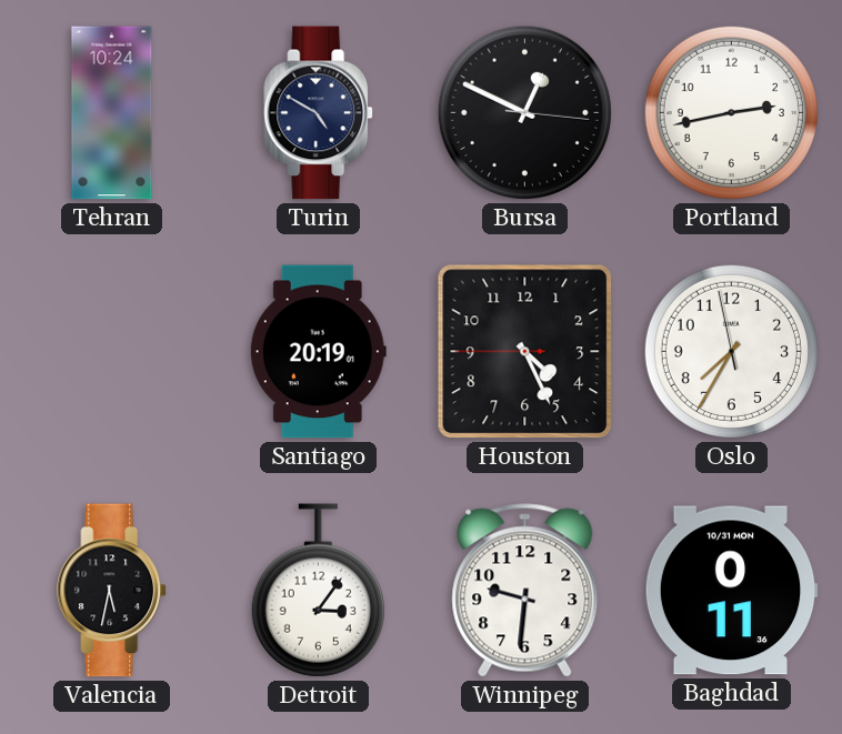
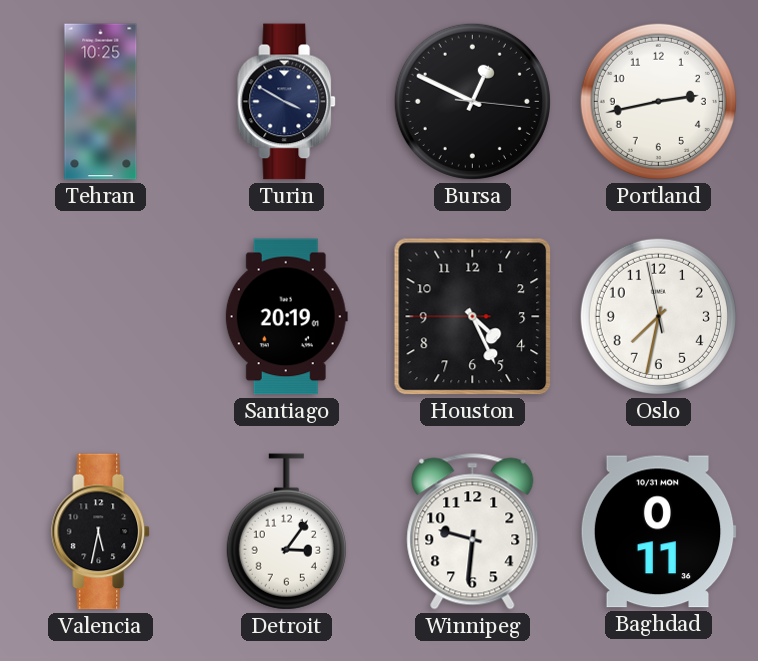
Tehran: 10:24 -> 10:25
Turin: 4:50 -> 3:50
Oslo: 7:34 -> 7:31
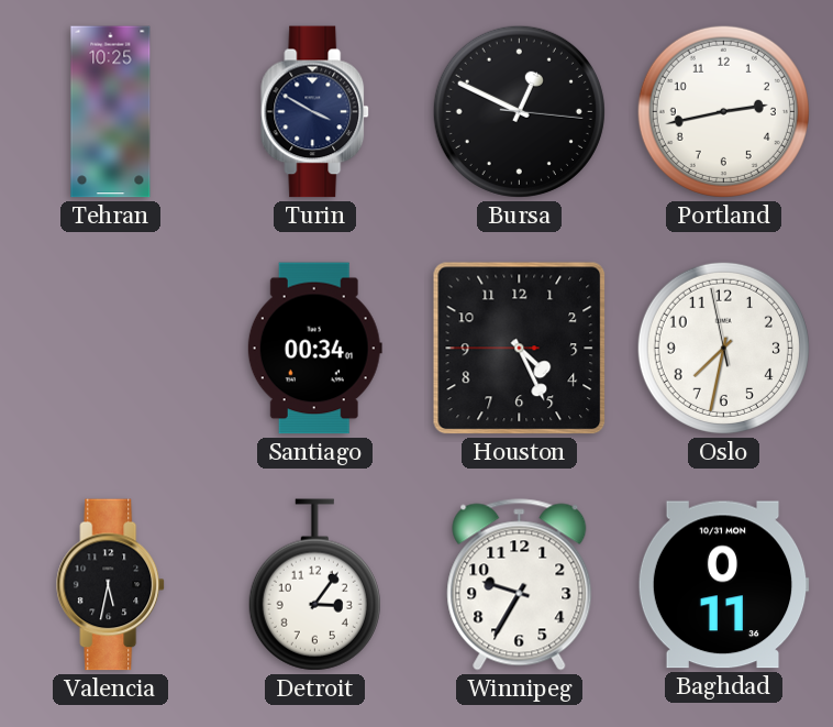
Santiago: 20:19 -> 00:34
Winnipeg: 9:31 -> 9:35
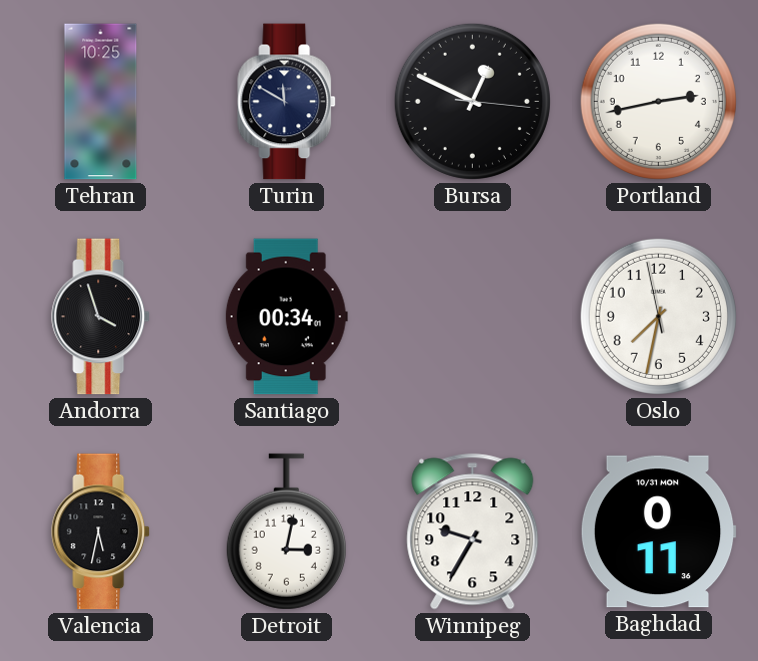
Turin: 3:50 -> 11:50
Andorra: none -> 3:57
Houston: 4:25 -> none
Detroit: 3:06 -> 3:02
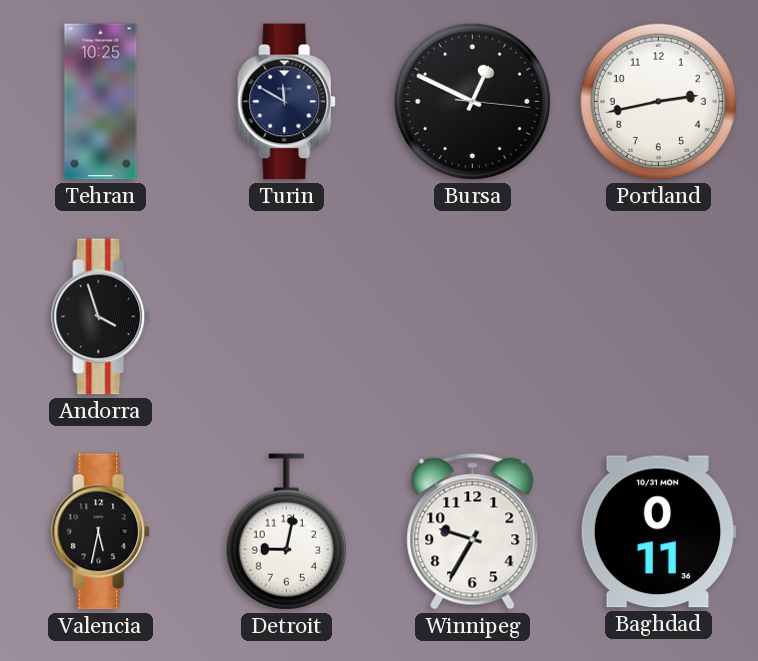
Santiago: 00:34 -> none
Oslo: 7:31 -> none
Detroit: 3:02 -> 9:02
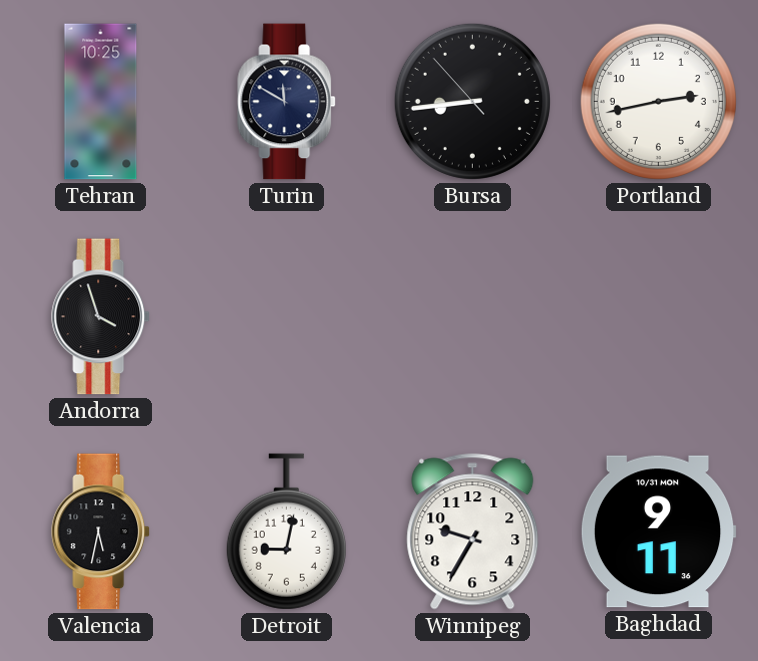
Bursa: 12:49 -> 8:43
Baghdad: 0:11 -> 9:11
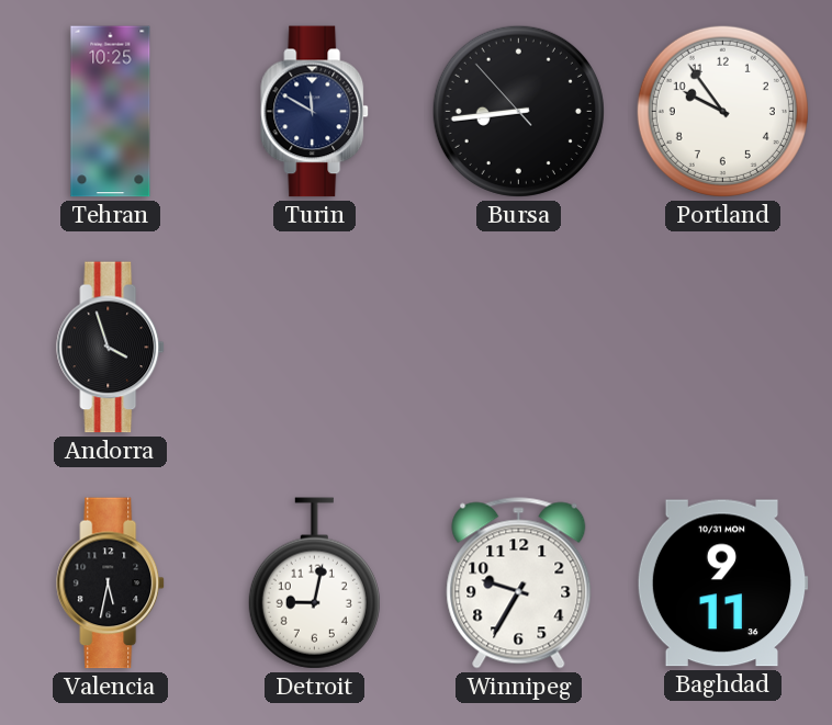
Portland: 2:43 -> 9:54
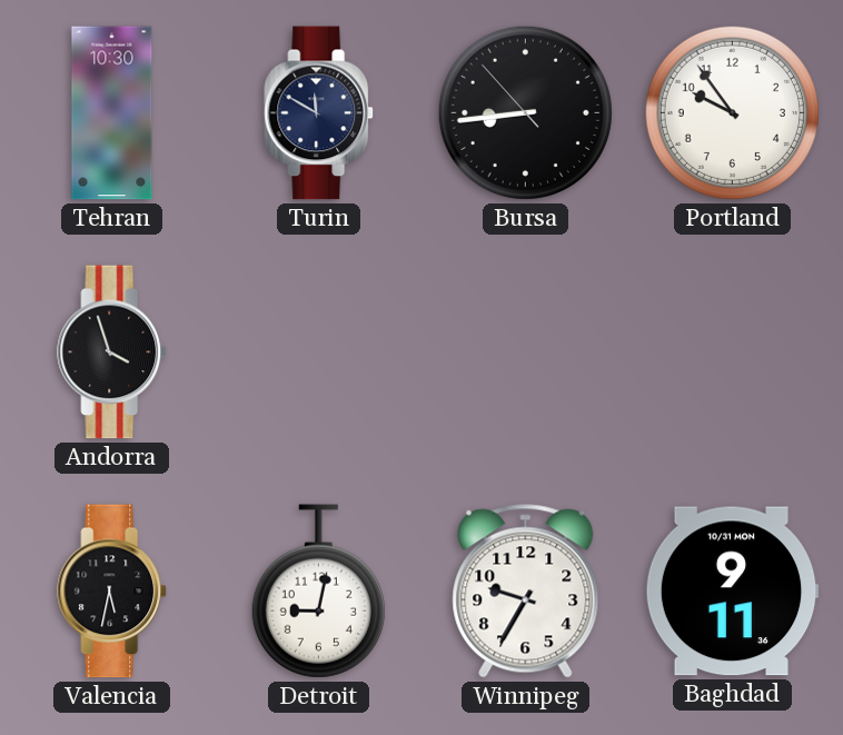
Tehran: 10:25 -> 10:30
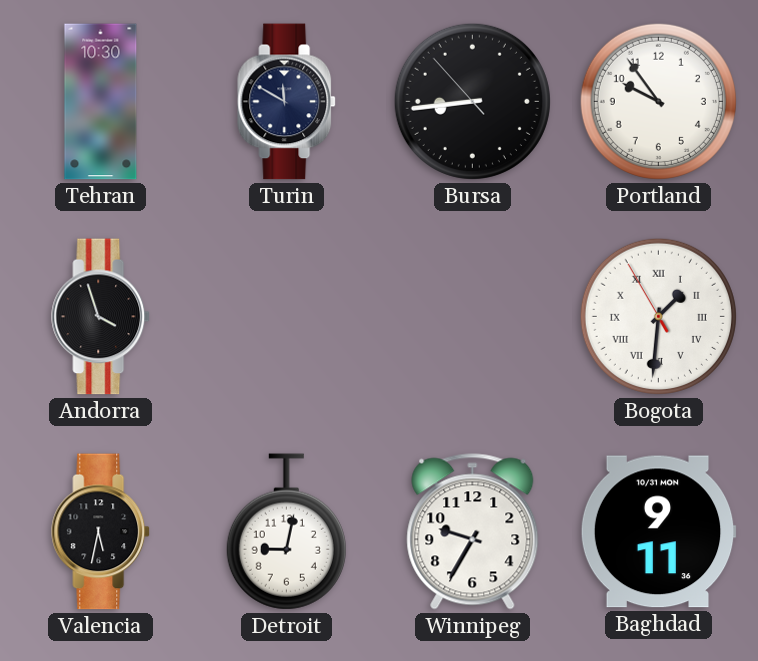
Bogota: none -> 1:30
